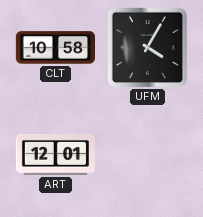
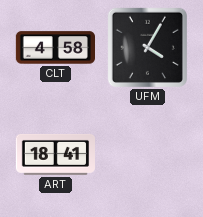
CLT: 10:58 -> 4:58
ART: 12:01 -> 18:41
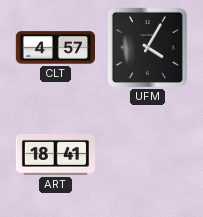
CLT: 4:58 -> 4:57
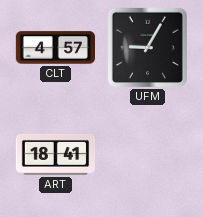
UFM: 4:05 -> 9:05
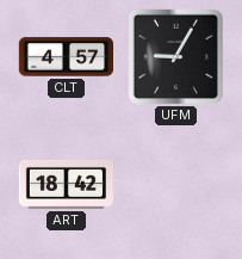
ART: 18:41 -> 18:42
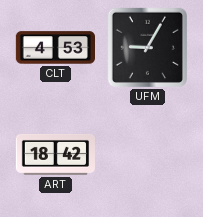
CLT: 4:57 -> 4:53
